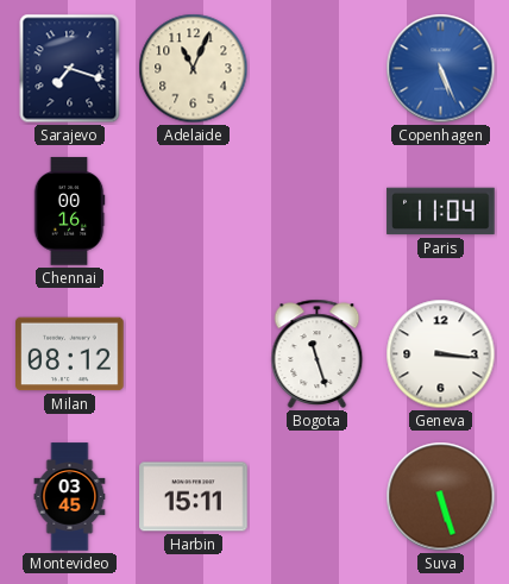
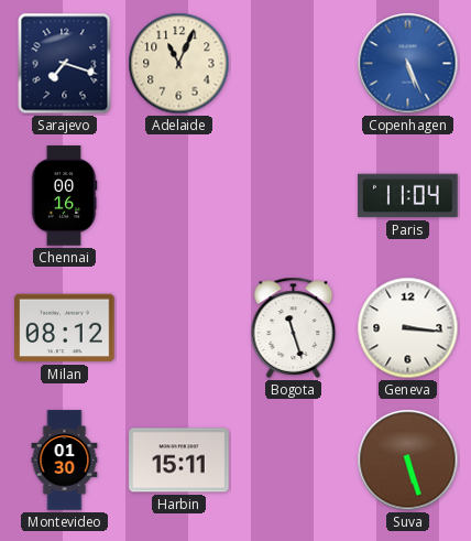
Montevideo: 03:45 -> 01:30
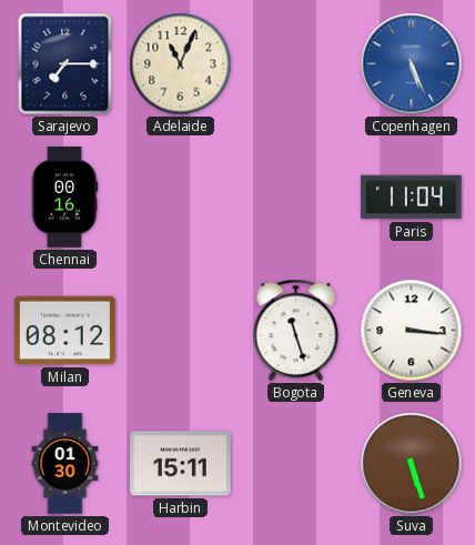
Sarajevo: 7:18 -> 7:15
